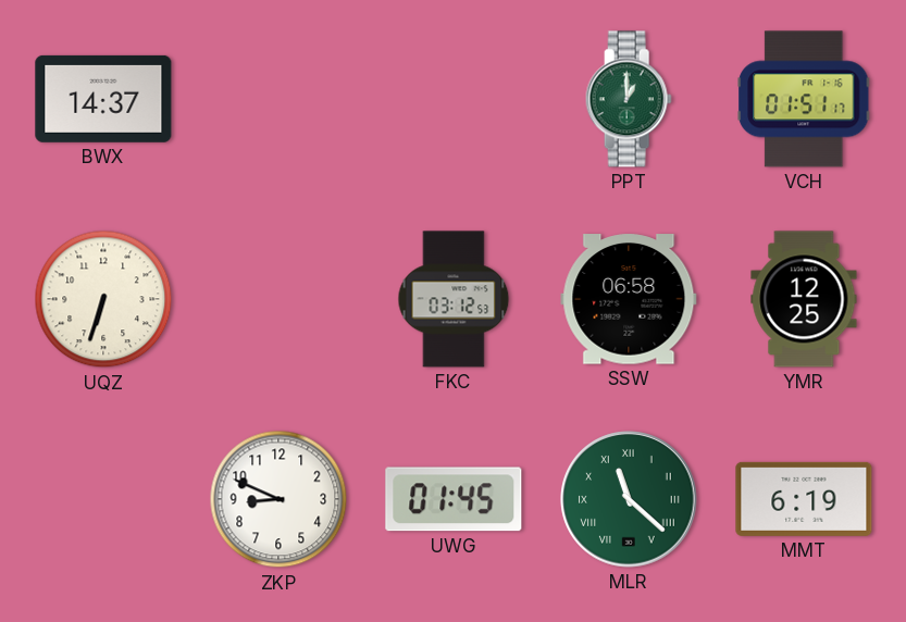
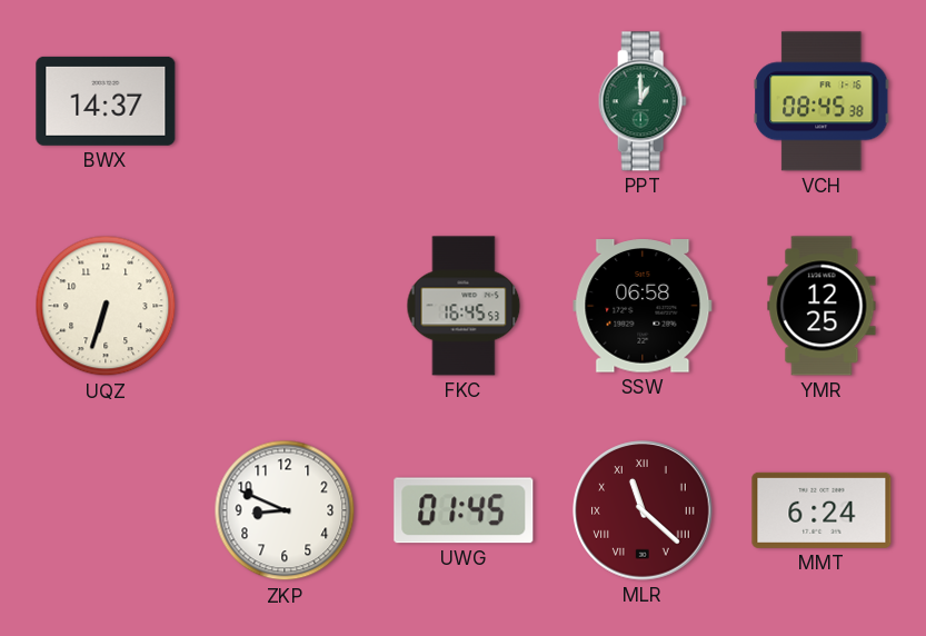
VCH: 01:51 -> 08:45
FKC: 03:12 -> 16:45
MLR dial: green -> burgundy
MMT: 6:19 -> 6:24
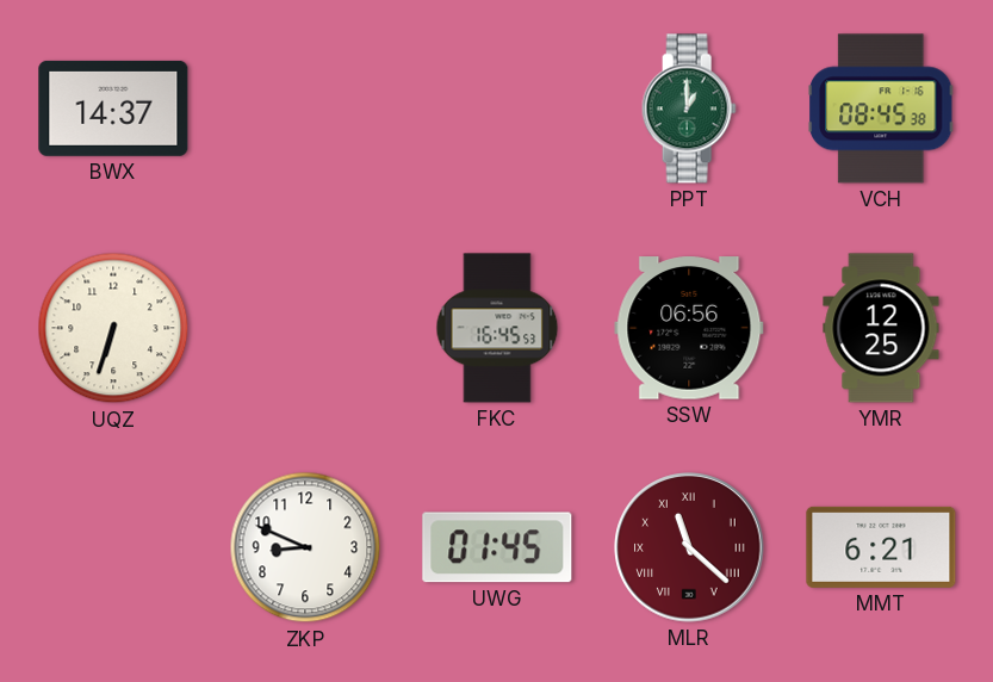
SSW: 06:58 -> 06:56
MMT: 6:24 -> 6:21
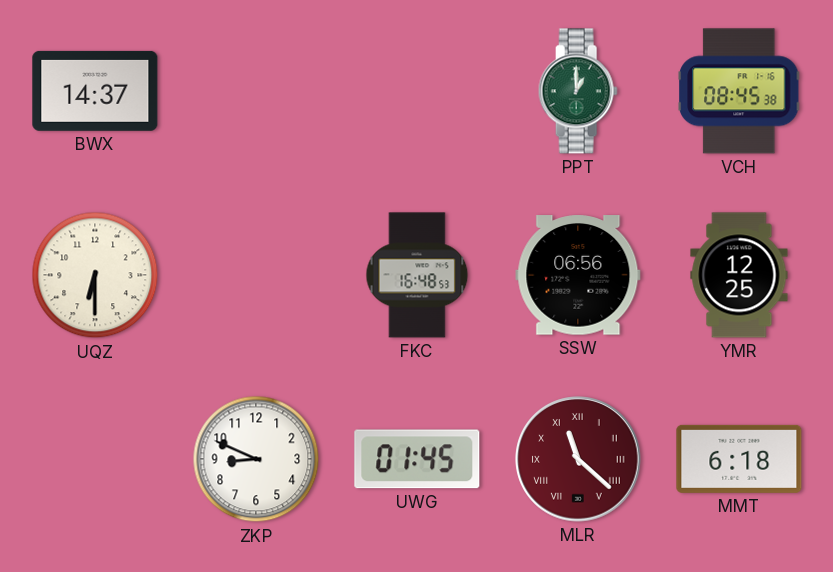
UQZ: 6:33 -> 6:30
FKC: 16:45 -> 16:48
MMT: 6:21 -> 6:18
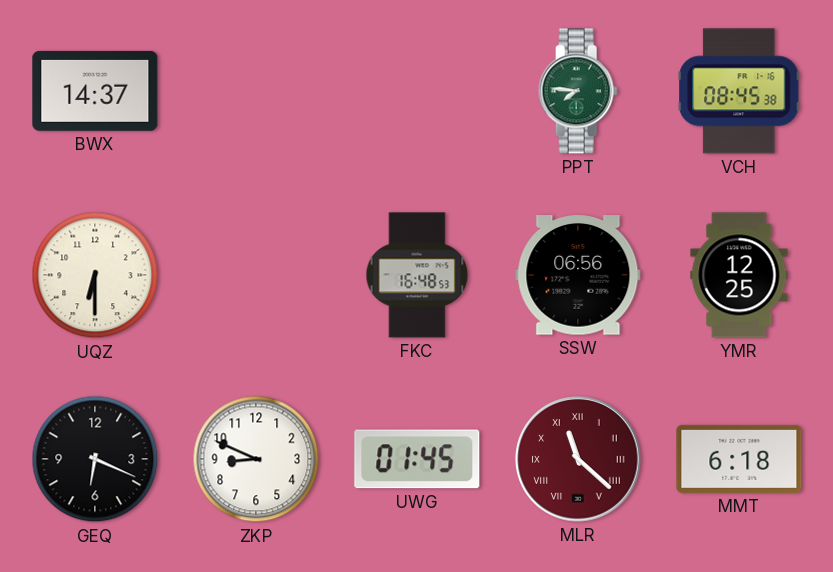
PPT: 1:00 -> 7:46
GEQ: none -> 6:19
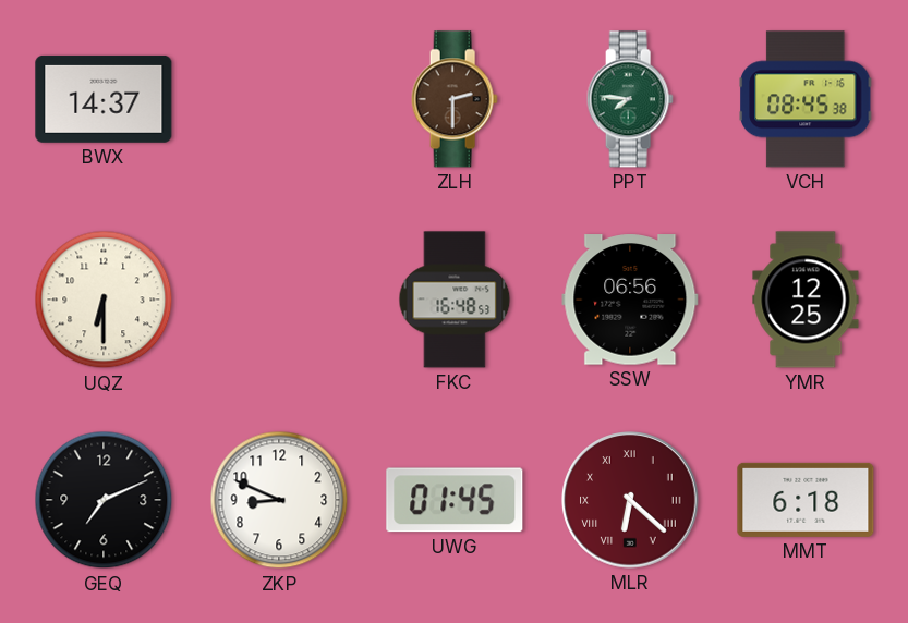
ZLH: none -> 2:30
GEQ: 6:19 -> 7:11
MLR: 11:22 -> 6:22
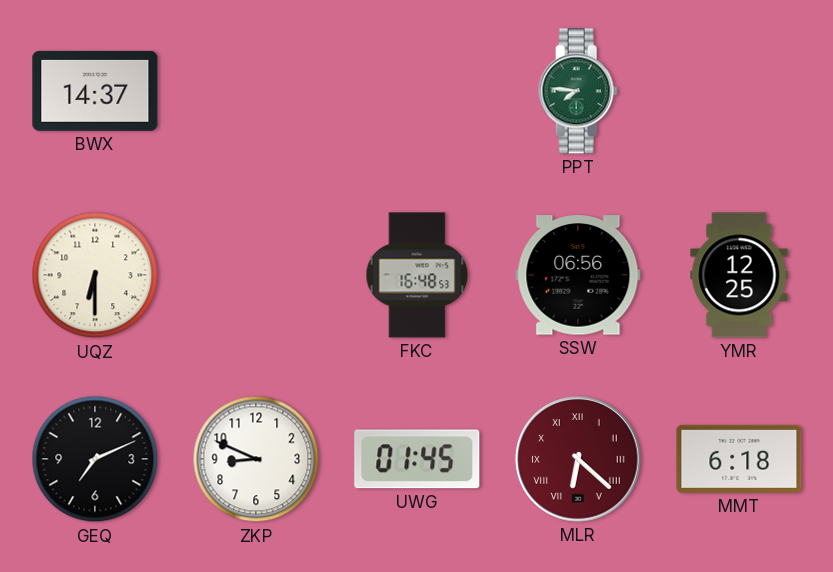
ZLH: 2:30 -> none
VCH: 08:45 -> none
